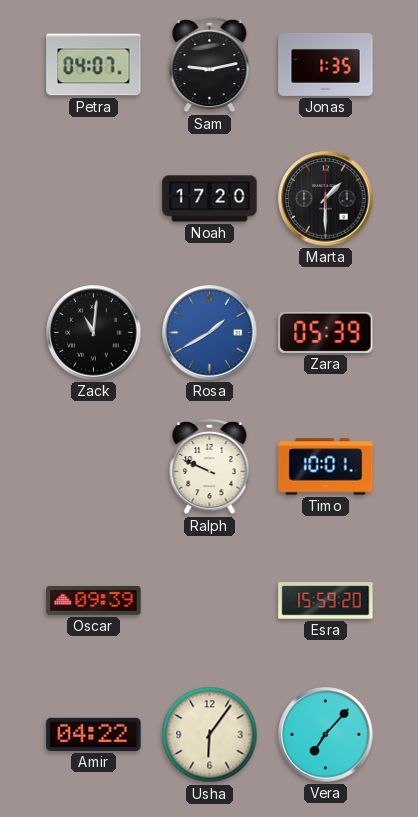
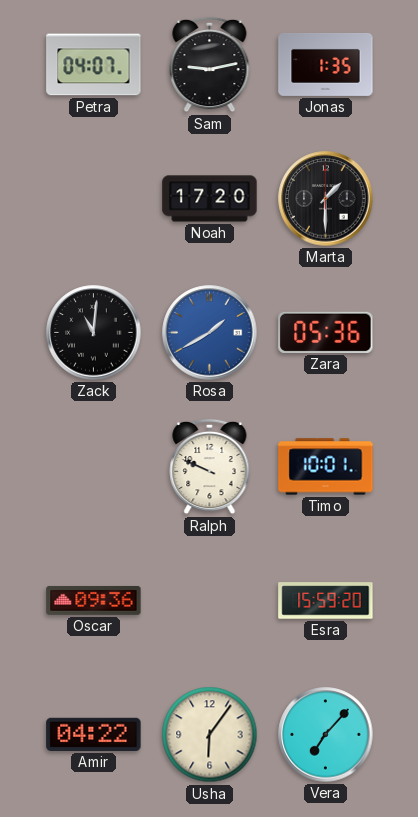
Zara: 05:39 -> 05:36
Oscar: 09:39 -> 09:36
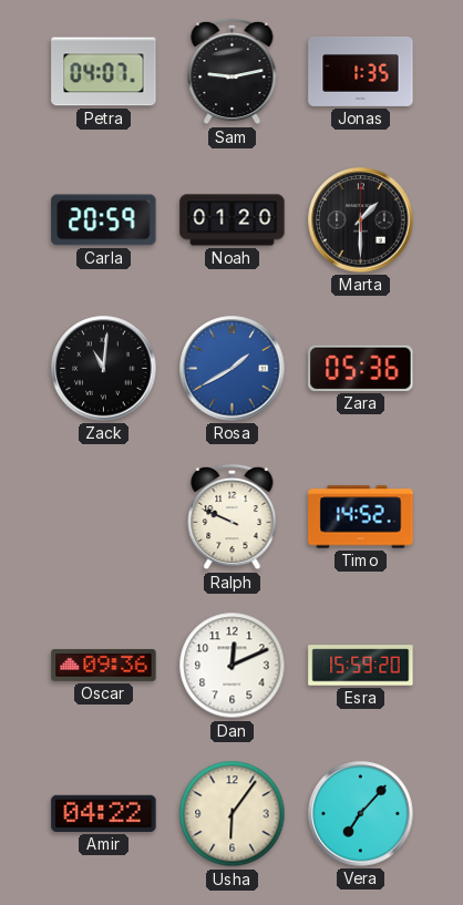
Carla: none -> 20:59
Noah: 17:20 -> 01:20
Timo: 10:01 -> 14:52
Dan: none -> 12:11
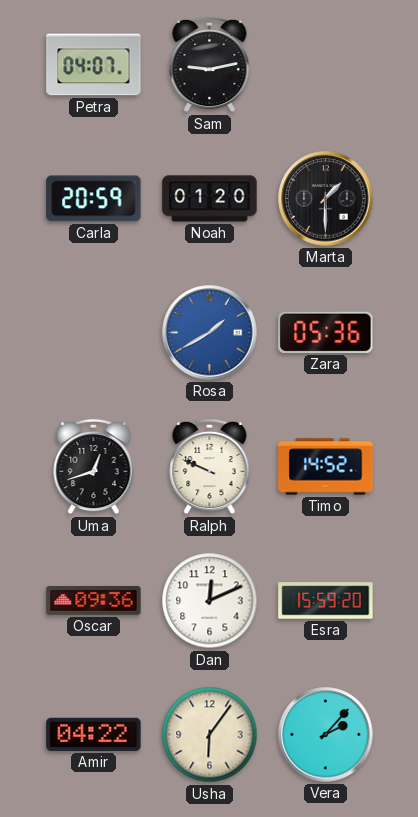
Jonas: 1:35 -> none
Zack: 11:01 -> none
Uma: none -> 12:42
Vera: 7:07 -> 2:07
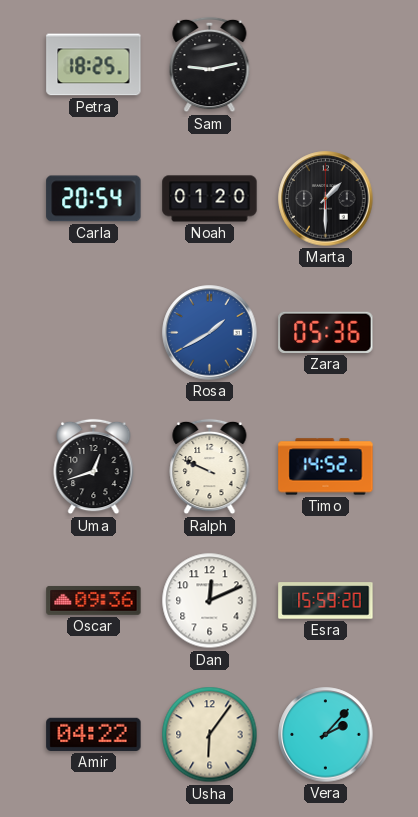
Petra: 04:07 -> 18:25
Carla: 20:59 -> 20:54
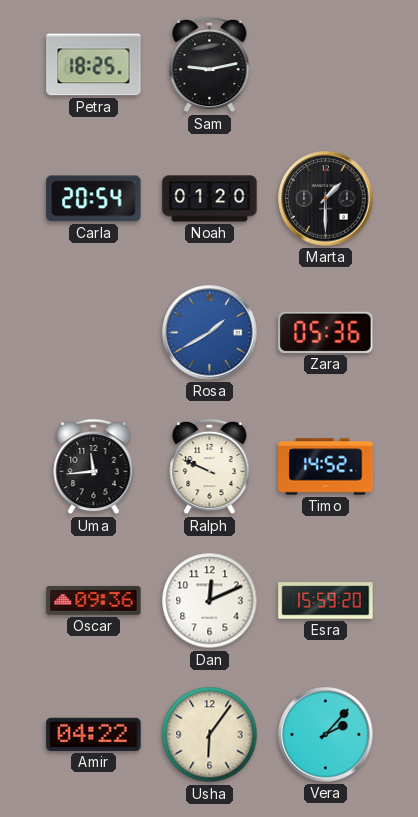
Uma: 12:42 -> 11:44
